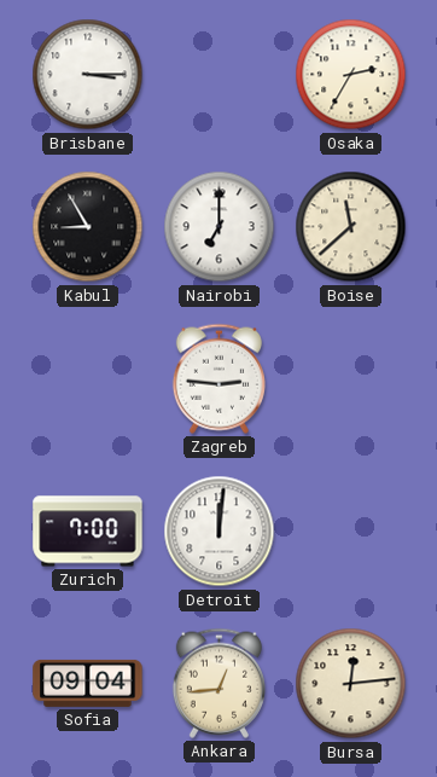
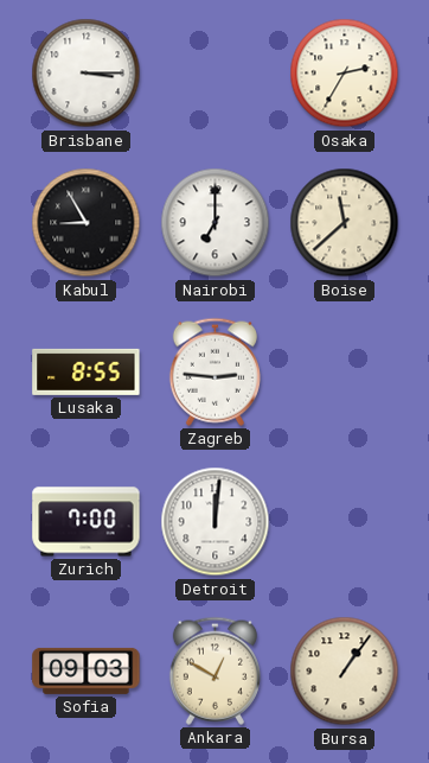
Lusaka: none -> 8:55
Sofia: 09:04 -> 09:03
Ankara: 12:44 -> 12:50
Bursa: 12:14 -> 1:06
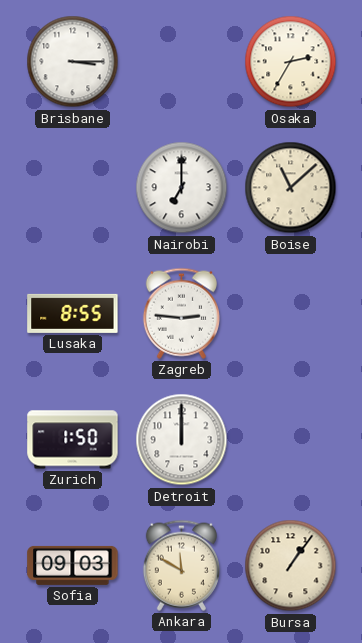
Kabul: 8:55 -> none
Boise: 11:38 -> 11:08
Zurich: 7:00 -> 1:50
Detroit: 12:01 -> 12:00
Ankara: 12:50 -> 11:50
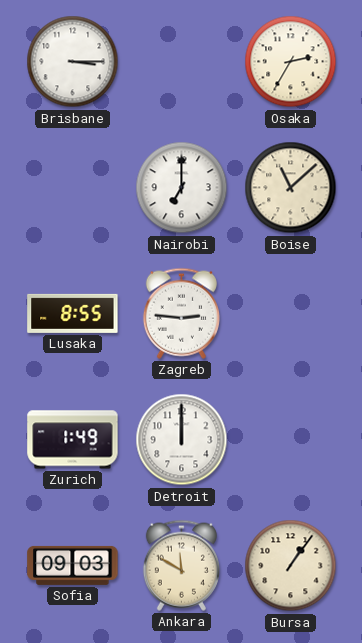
Zurich: 1:50 -> 1:49
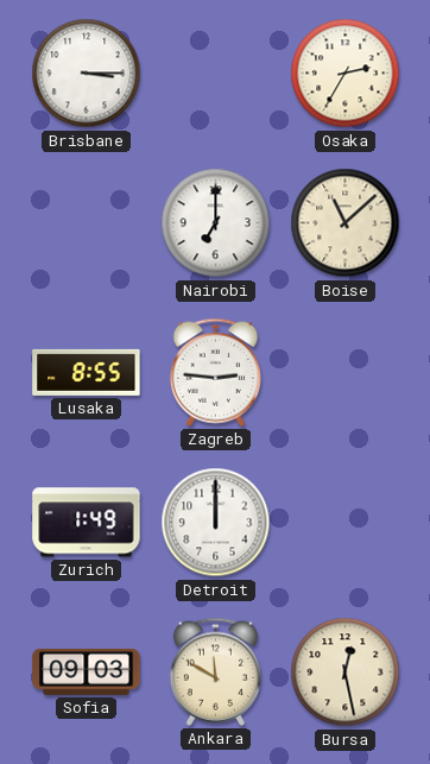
Bursa: 1:06 -> 12:28
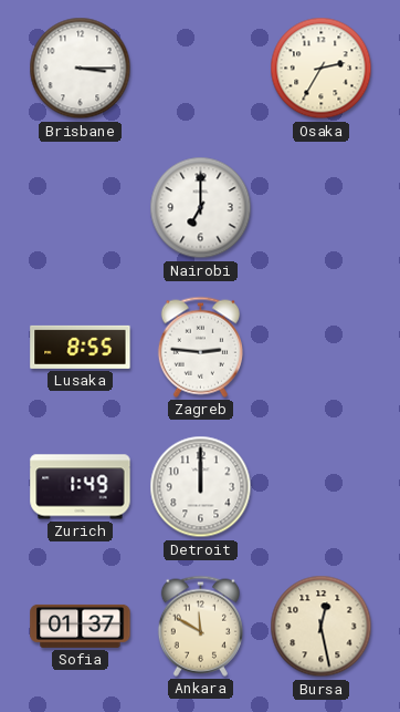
Boise: 11:08 -> none
Sofia: 09:03 -> 01:37
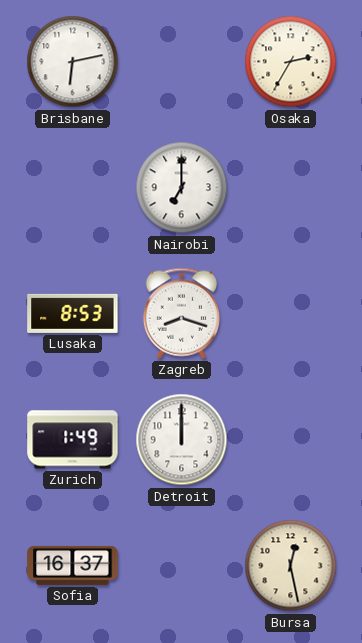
Brisbane: 3:15 -> 6:13
Lusaka: 8:55 -> 8:53
Zagreb: 2:46 -> 8:18
Sofia: 01:37 -> 16:37
Ankara: 11:50 -> none
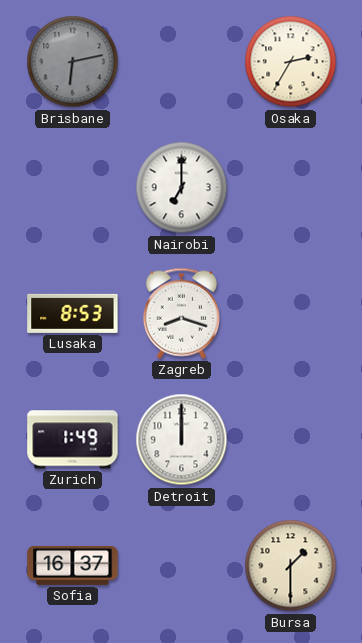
Brisbane dial: white -> grey
Bursa: 12:28 -> 1:30
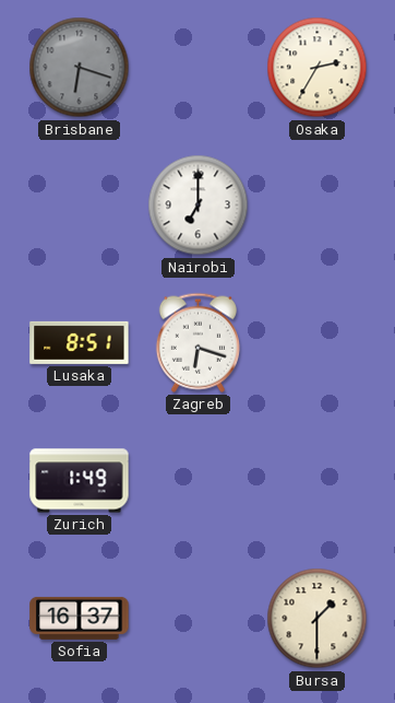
Brisbane: 6:13 -> 6:18
Lusaka: 8:53 -> 8:51
Zagreb: 8:18 -> 6:18
Detroit: 12:00 -> none
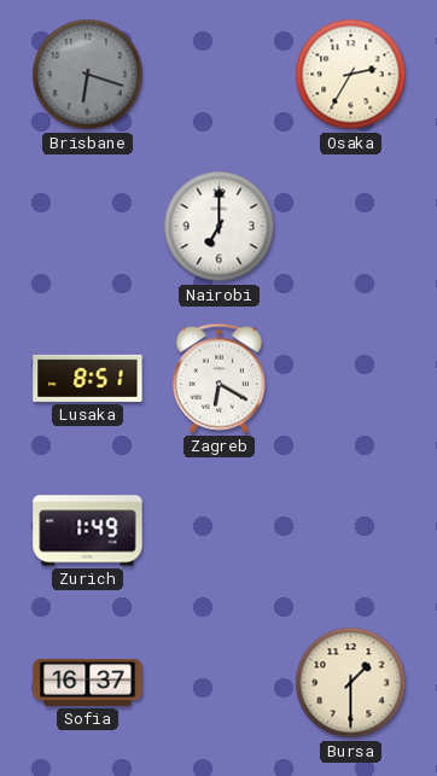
Zagreb: 6:18 -> 6:20
